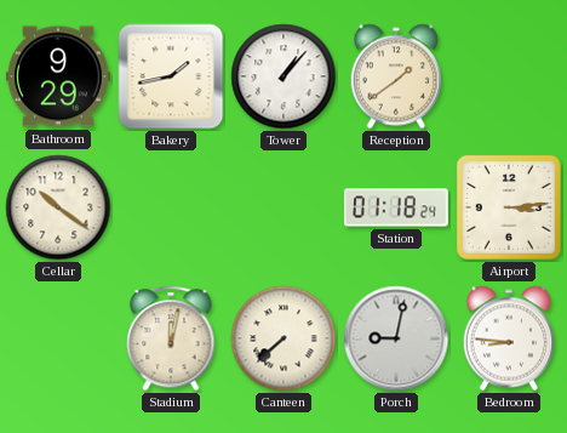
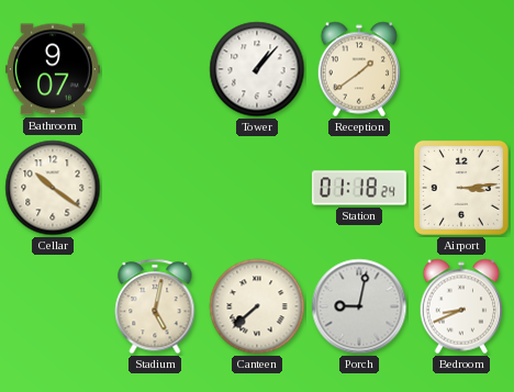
Bathroom: 9:29 -> 9:07
Bakery: 1:43 -> none
Stadium: 12:02 -> 5:02
Bedroom: 8:46 -> 8:41
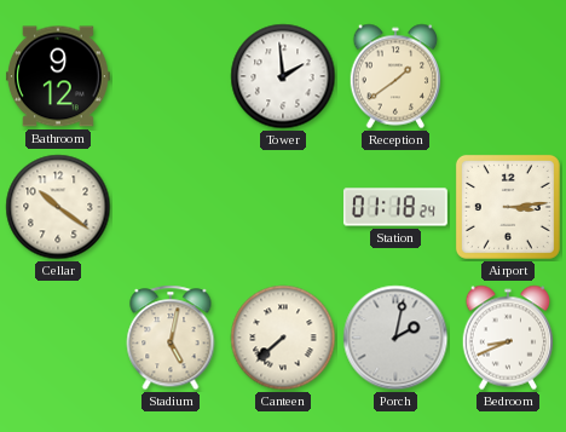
Bathroom: 9:07 -> 9:12
Tower: 1:07 -> 1:59
Porch: 9:02 -> 2:02
